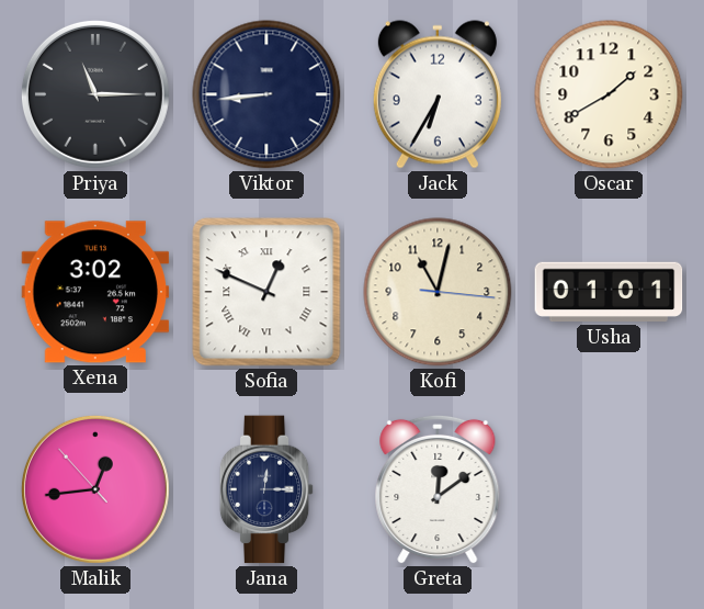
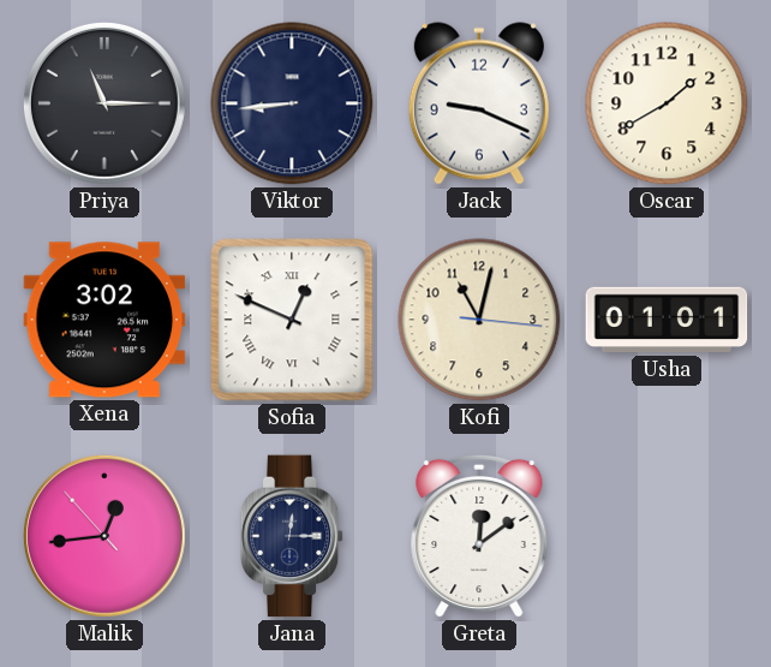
Jack: 6:35 -> 9:19
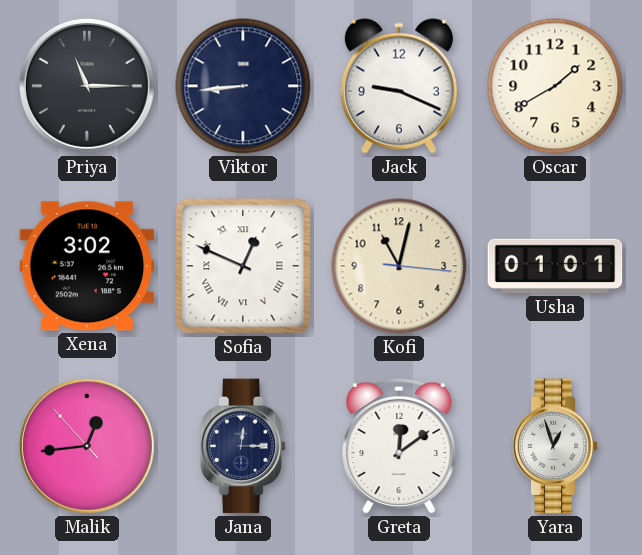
Yara: none -> 12:57
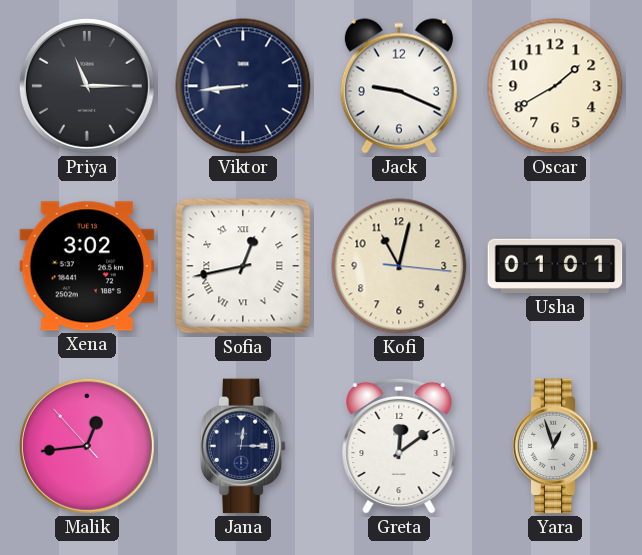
Sofia: 12:49 -> 12:43
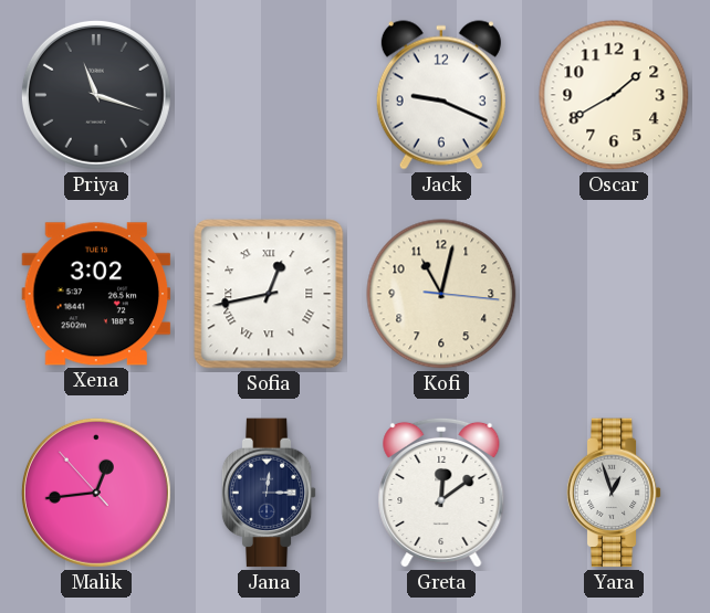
Priya: 11:15 -> 11:18
Viktor: 8:44 -> none
Usha: 01:01 -> none
